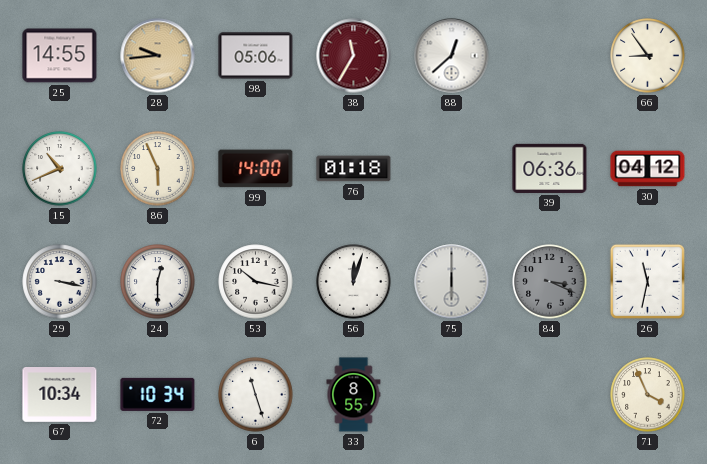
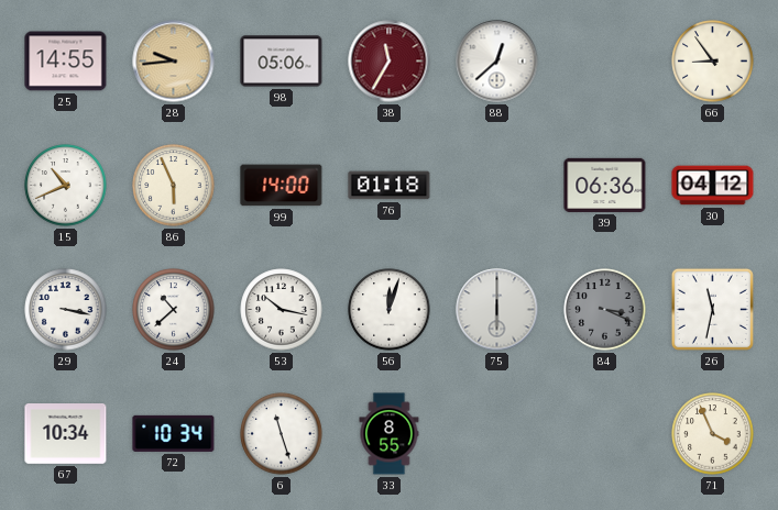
24: 12:30 -> 10:38
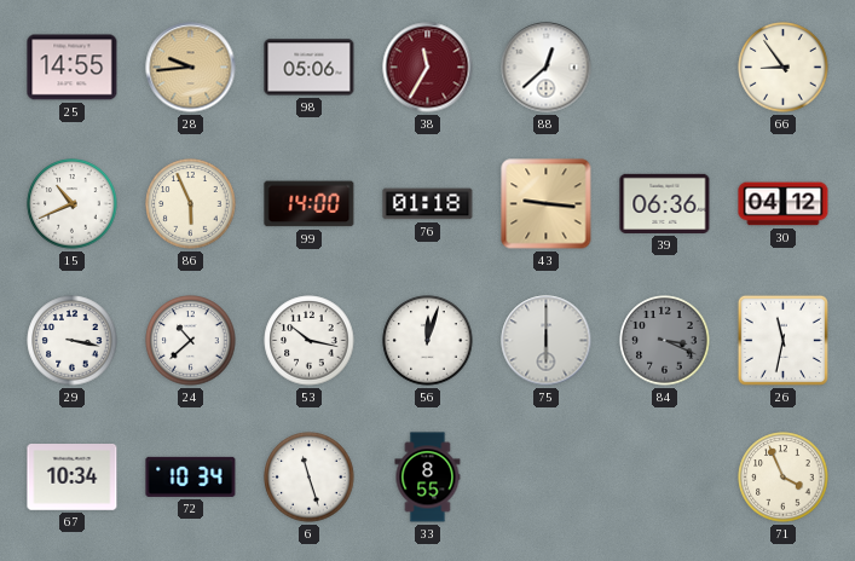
43: none -> 9:16
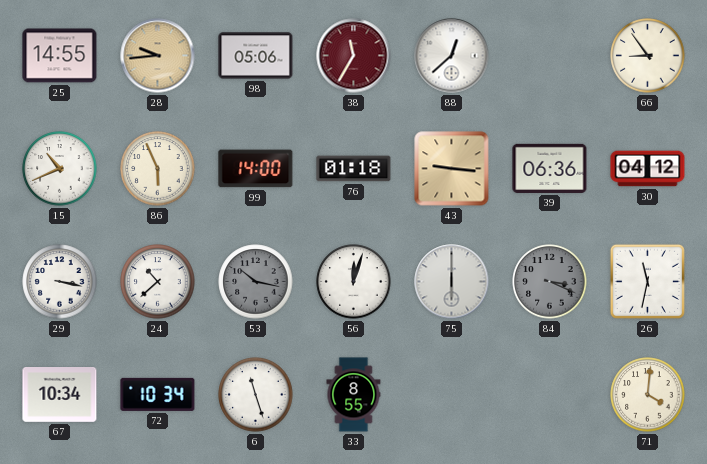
53 dial: white -> grey
71: 3:56 -> 4:01
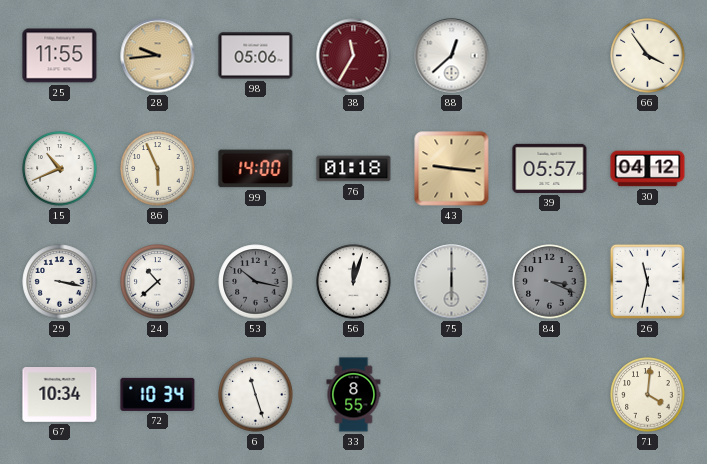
25: 14:55 -> 11:55
66: 8:54 -> 3:54
39: 06:36 -> 05:57
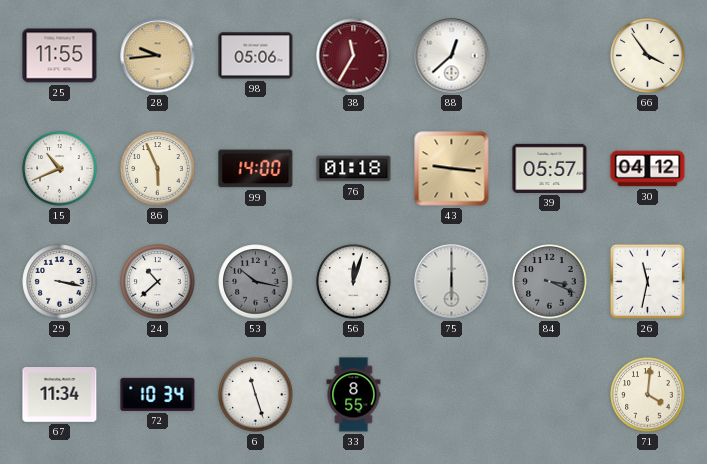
67: 10:34 -> 11:34
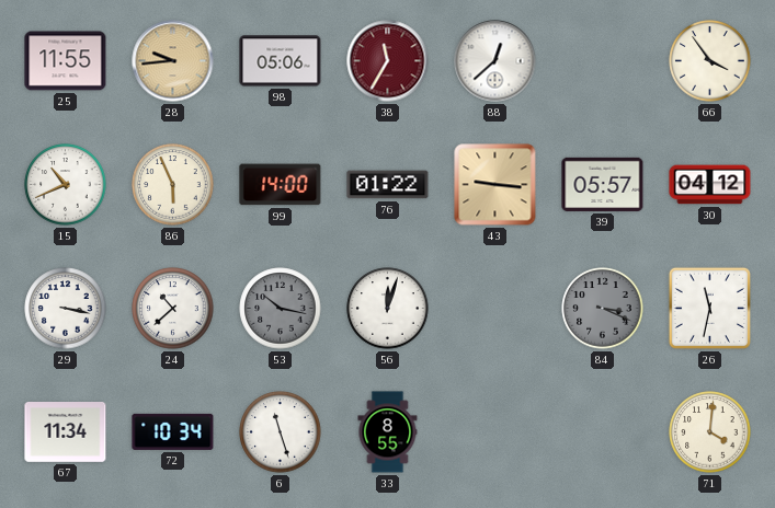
76: 01:18 -> 01:22
75: 6:00 -> none
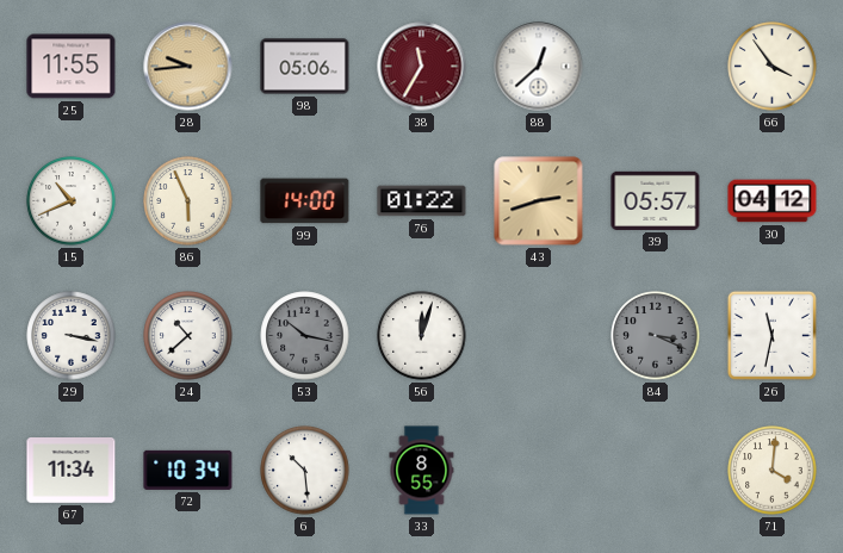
43: 9:16 -> 2:42
6: 11:27 -> 10:29
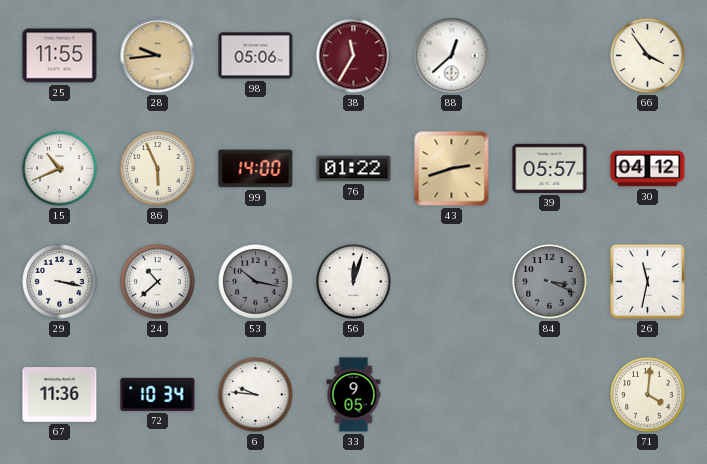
67: 11:34 -> 11:36
6: 10:29 -> 9:46
33: 8:55 -> 9:05
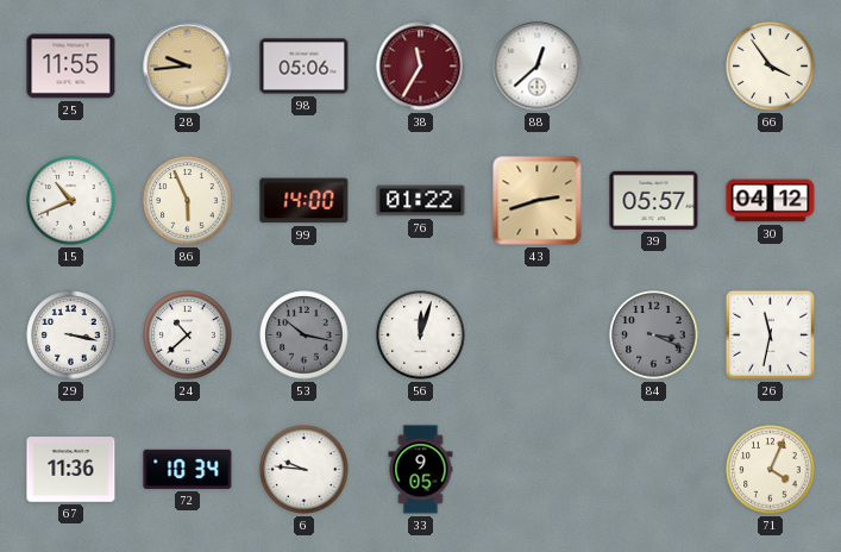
71: 4:01 -> 4:04
